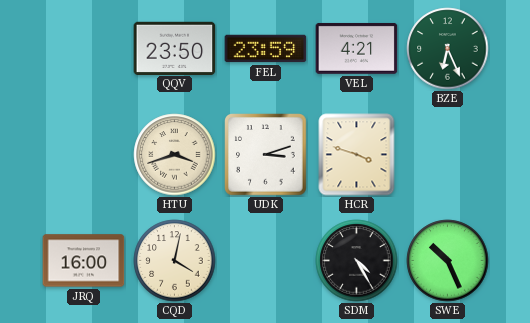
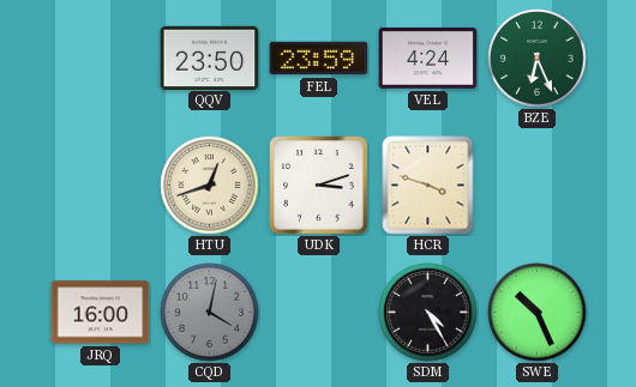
VEL: 4:21 -> 4:24
HTU: 3:42 -> 12:42
CQD dial: cream -> grey
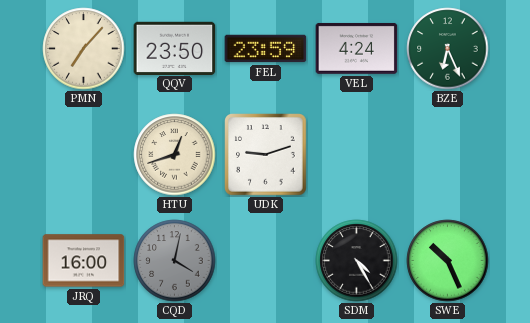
PMN: none -> 7:07
UDK: 3:12 -> 9:12
HCR: 3:48 -> none
